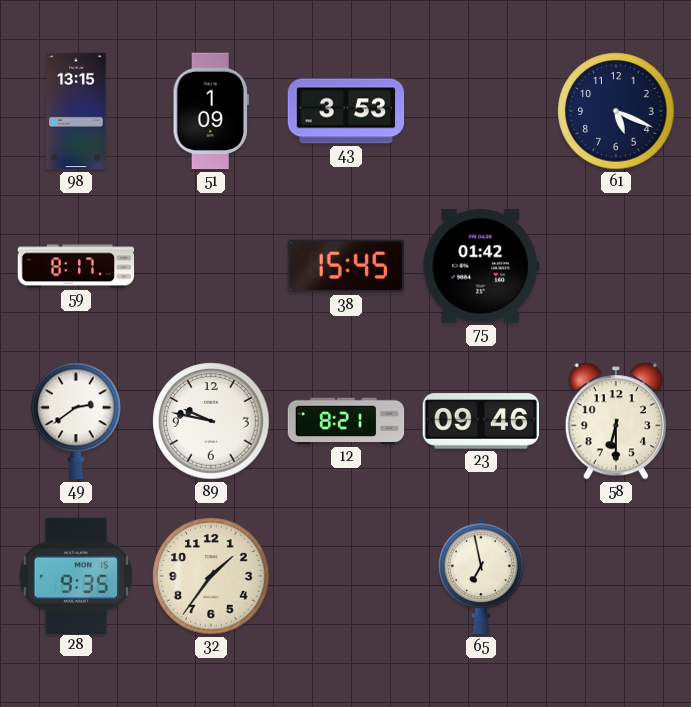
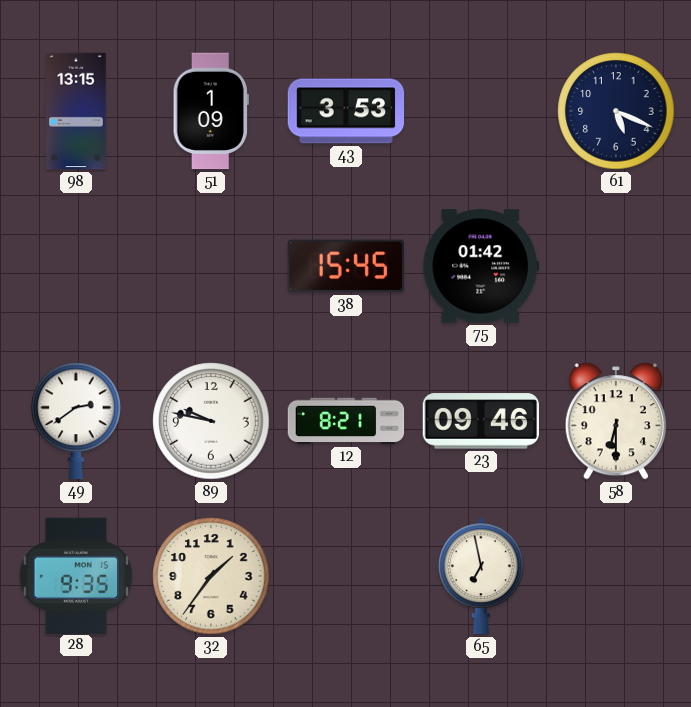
59: 8:17 -> none
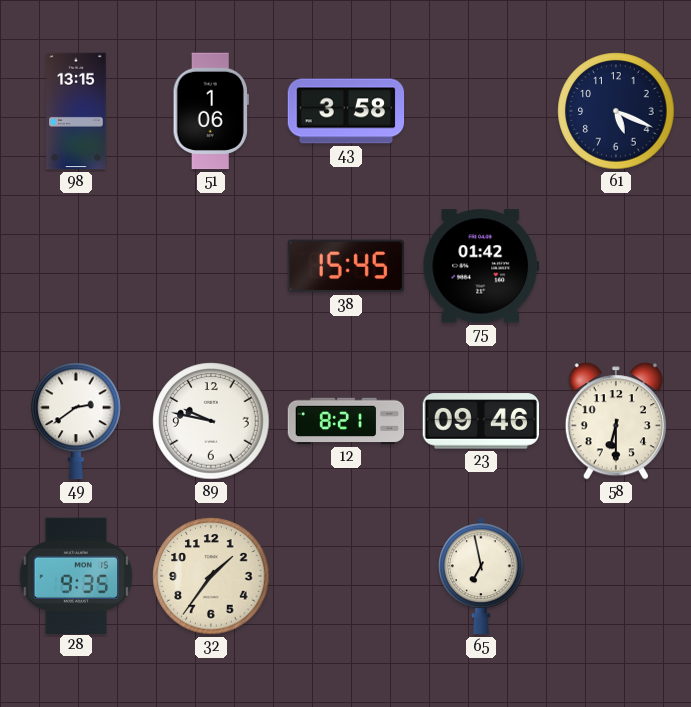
51: 1:09 -> 1:06
43: 3:53 -> 3:58
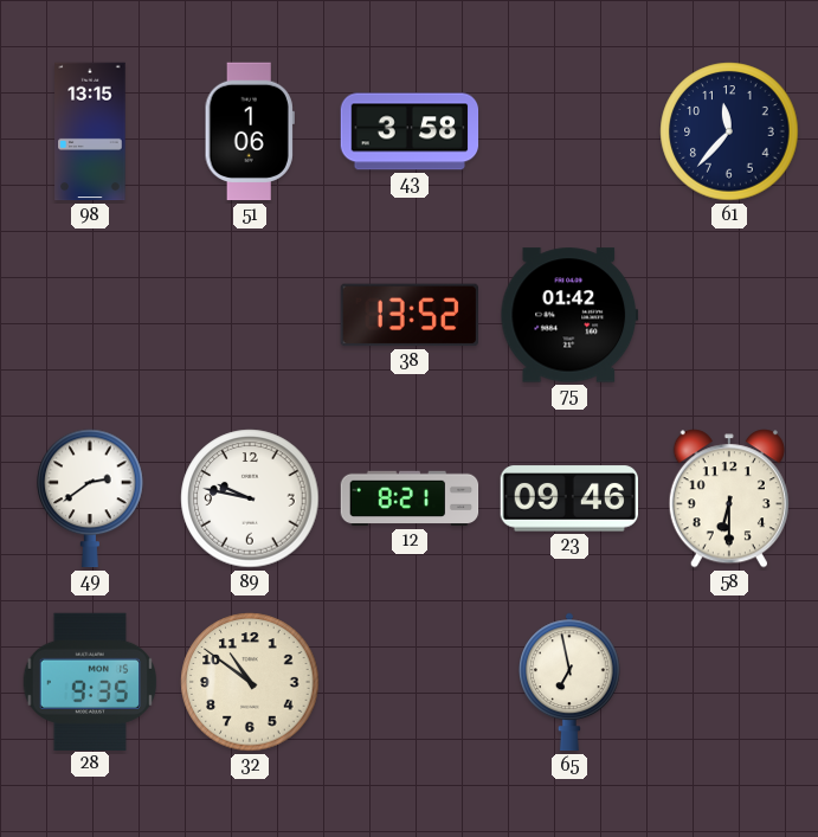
61: 5:19 -> 11:37
38: 15:45 -> 13:52
32: 1:36 -> 10:51
